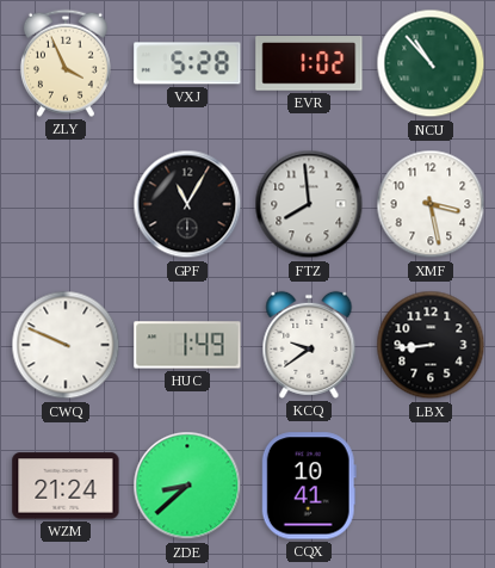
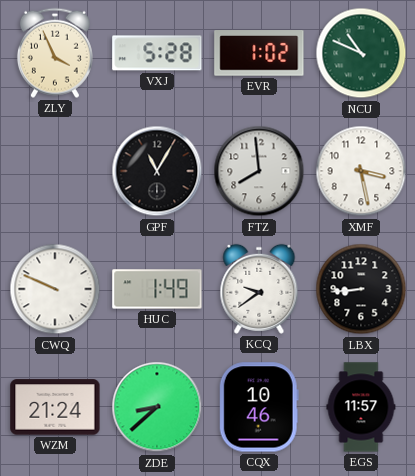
NCU: 10:53 -> 10:49
CQX: 10:41 -> 10:46
EGS: none -> 11:57
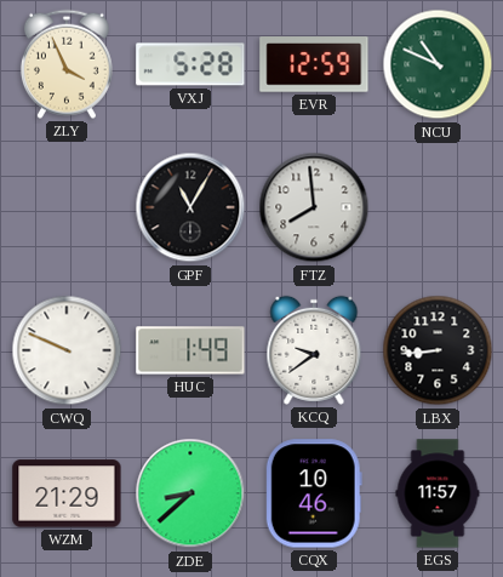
EVR: 1:02 -> 12:59
XMF: 3:28 -> none
WZM: 21:24 -> 21:29
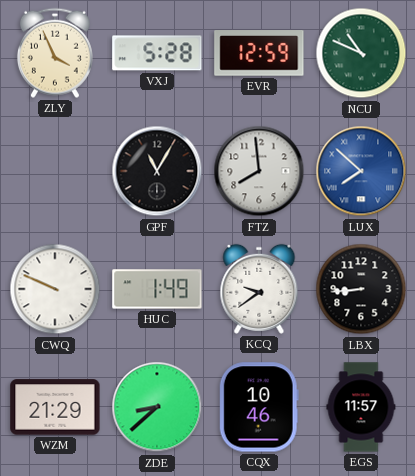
LUX: none -> 7:52
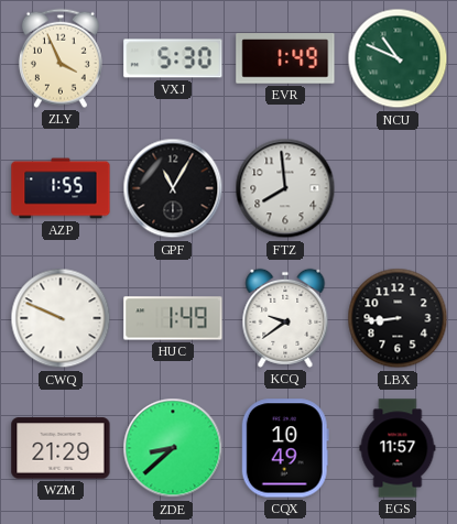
VXJ: 5:28 -> 5:30
EVR: 12:59 -> 1:49
AZP: none -> 1:55
LUX: 7:52 -> none
CQX: 10:46 -> 10:49
